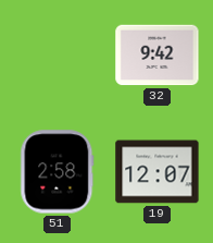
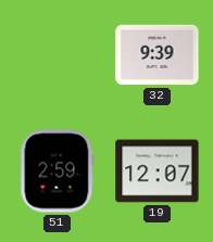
32: 9:42 -> 9:39
51: 2:58 -> 2:59
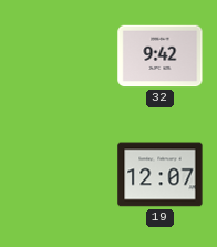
32: 9:39 -> 9:42
51: 2:59 -> none
